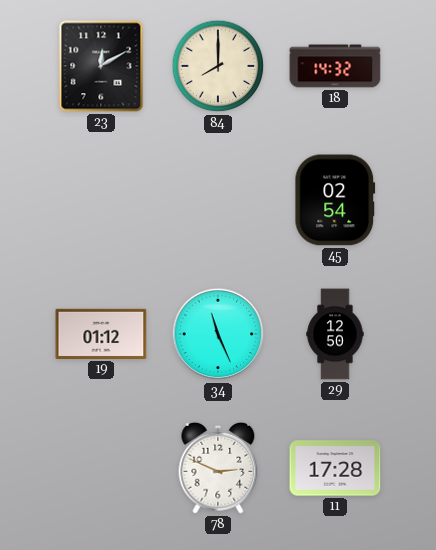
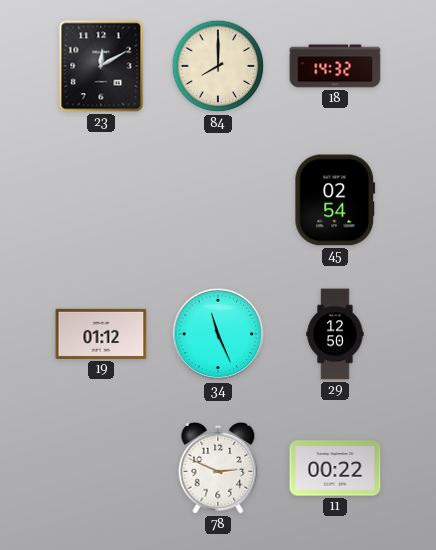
11: 17:28 -> 00:22
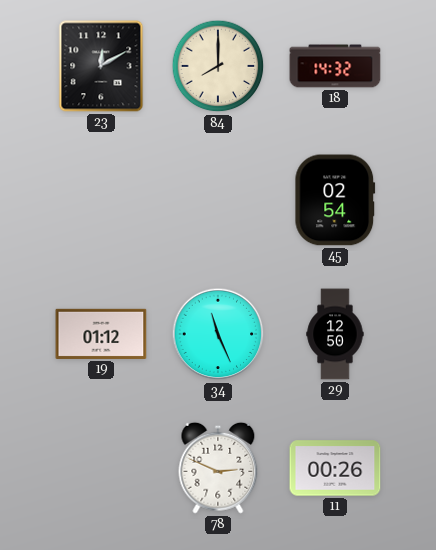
11: 00:22 -> 00:26
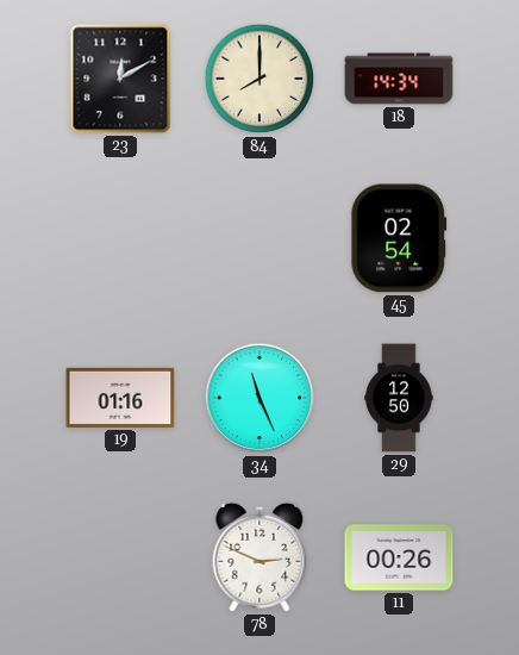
18: 14:32 -> 14:34
19: 01:12 -> 01:16
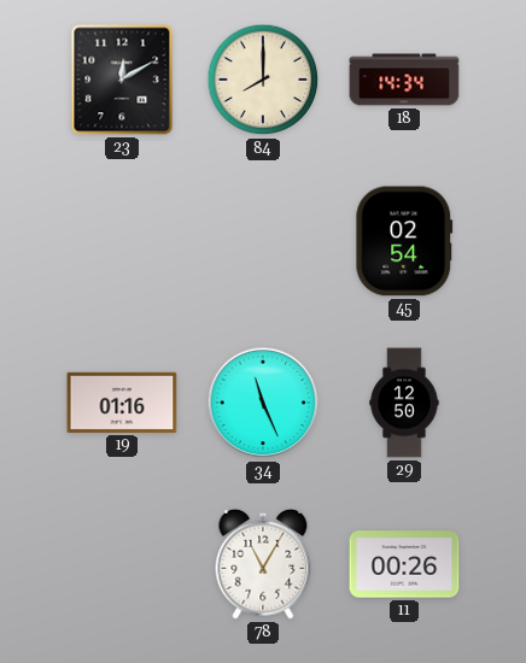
78: 2:49 -> 11:05
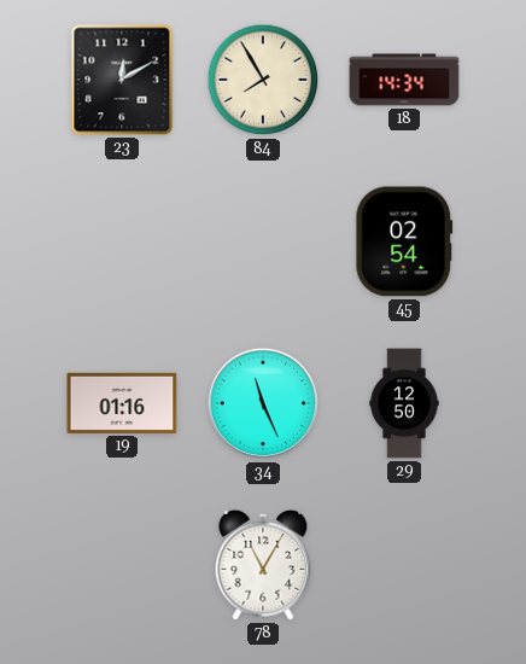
84: 8:00 -> 7:55
11: 00:26 -> none
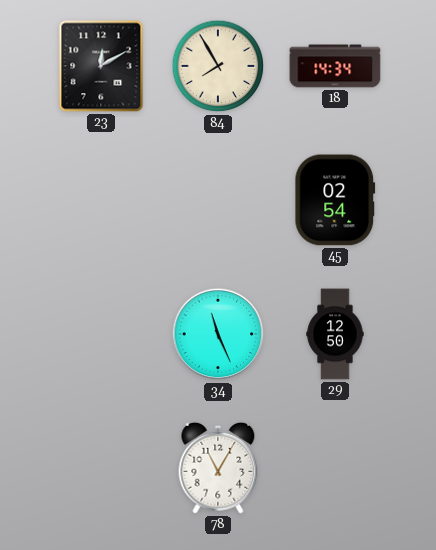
19: 01:16 -> none
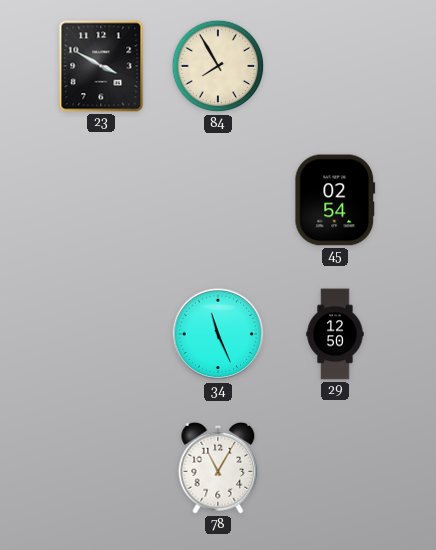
23: 12:10 -> 3:50
18: 14:34 -> none
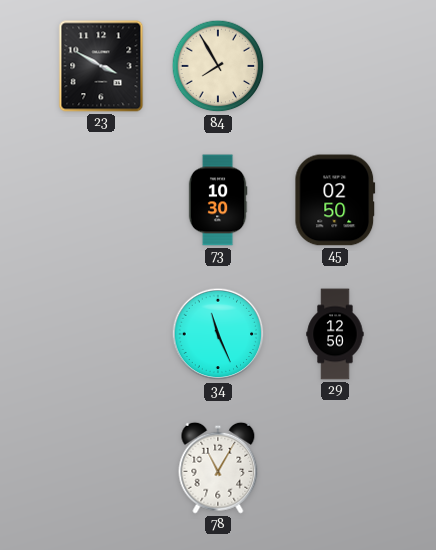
73: none -> 10:30
45: 02:54 -> 02:50
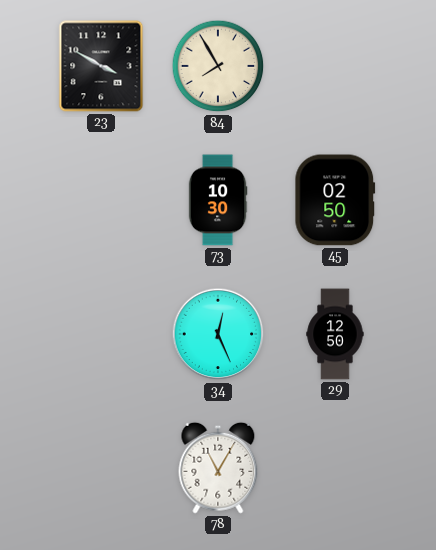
34: 11:26 -> 12:26
